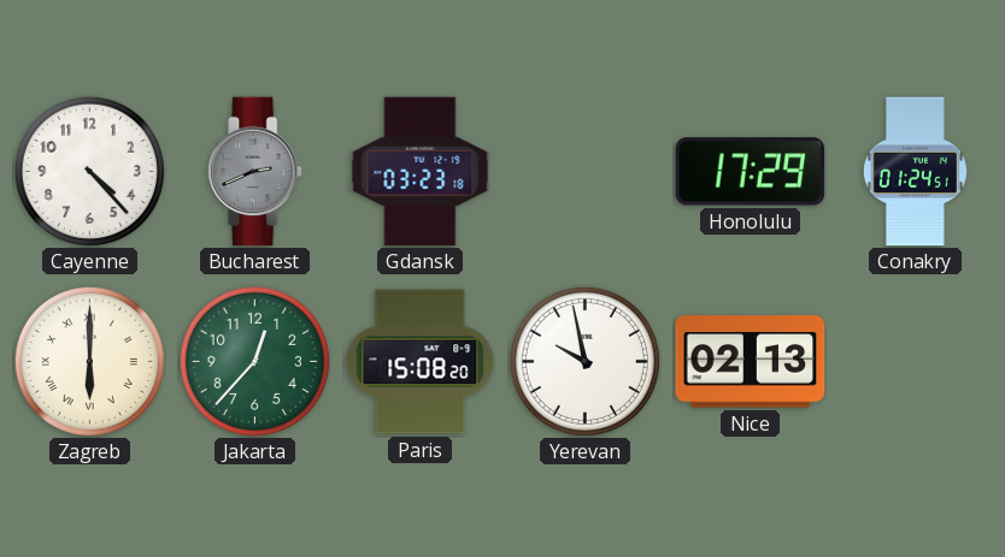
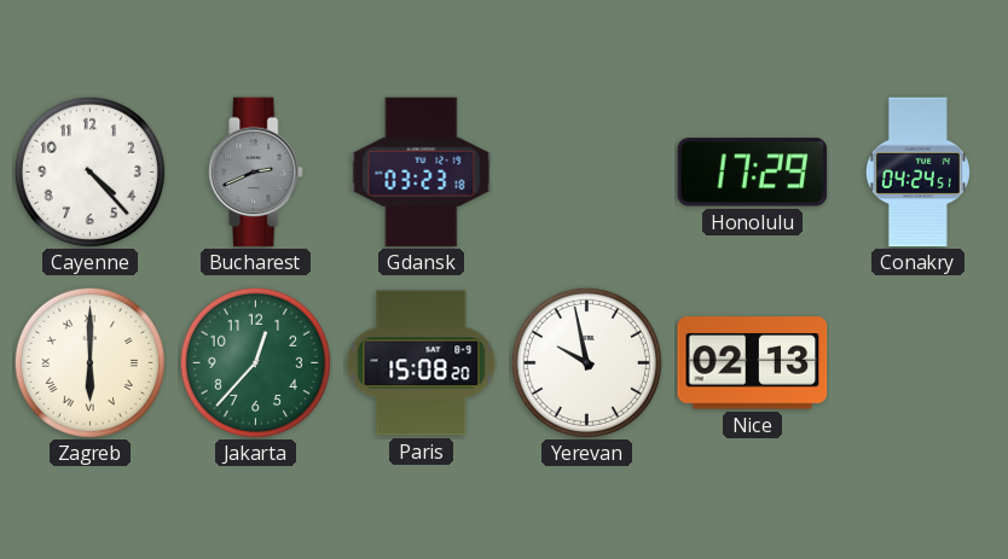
Conakry: 01:24 -> 04:24
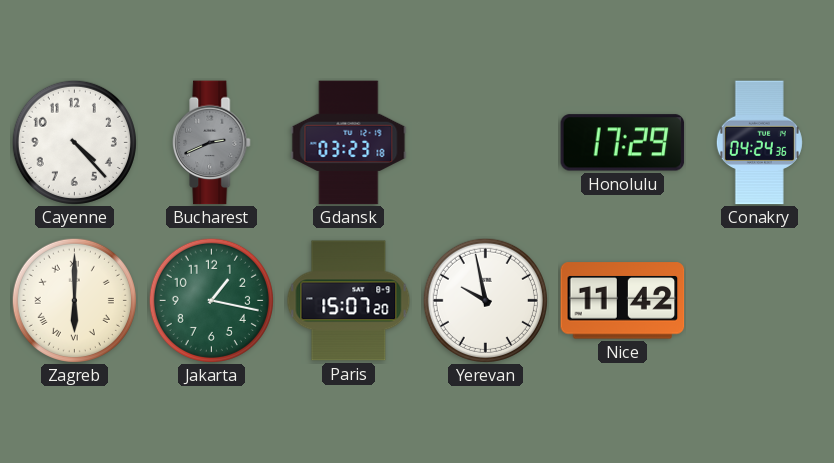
Conakry: 04:24:51 -> 04:24:36
Jakarta: 12:37 -> 1:17
Paris: 15:08 -> 15:07
Nice: 02:13 -> 11:42
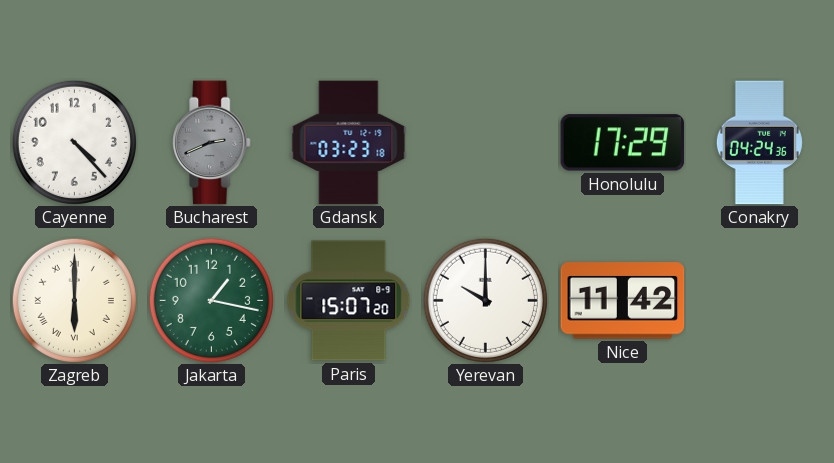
Yerevan: 9:58 -> 10:00
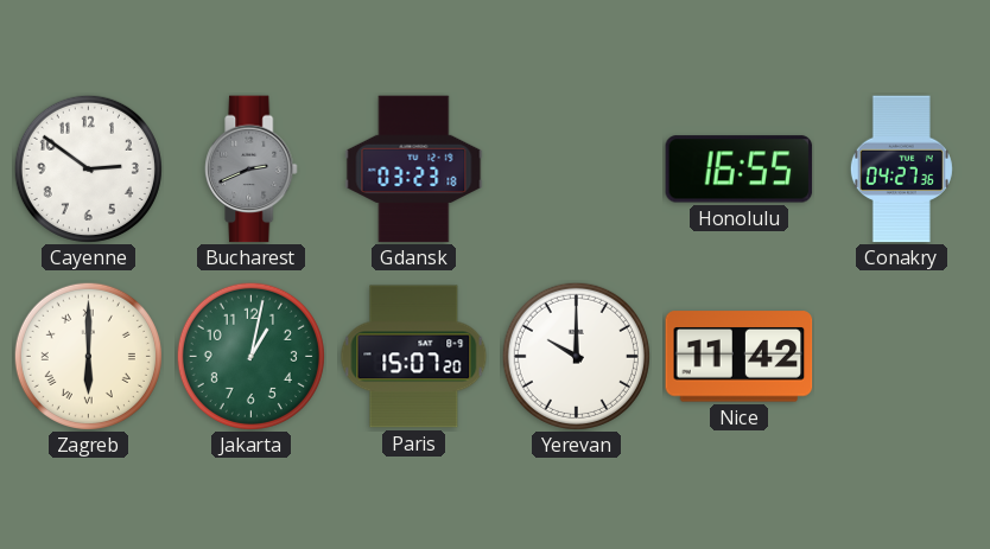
Cayenne: 4:23 -> 2:51
Honolulu: 17:29 -> 16:55
Conakry: 04:24 -> 04:27
Jakarta: 1:17 -> 1:02
